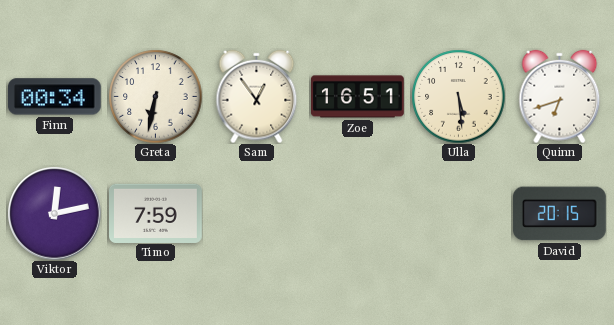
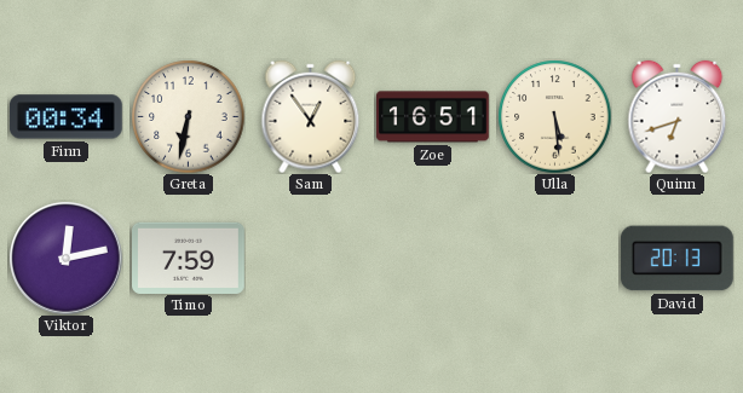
David: 20:15 -> 20:13
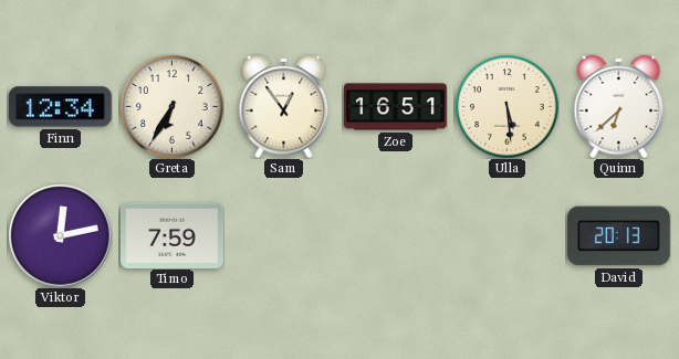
Finn: 00:34 -> 12:34
Greta: 6:32 -> 6:35
Quinn: 6:42 -> 6:38
